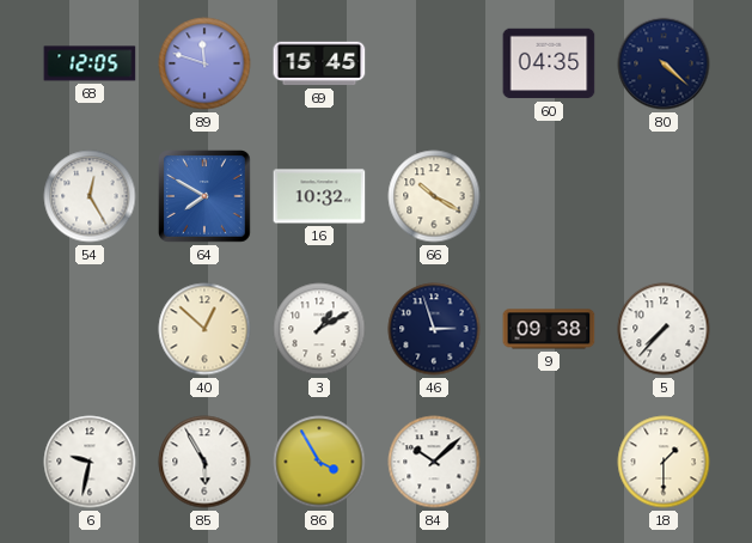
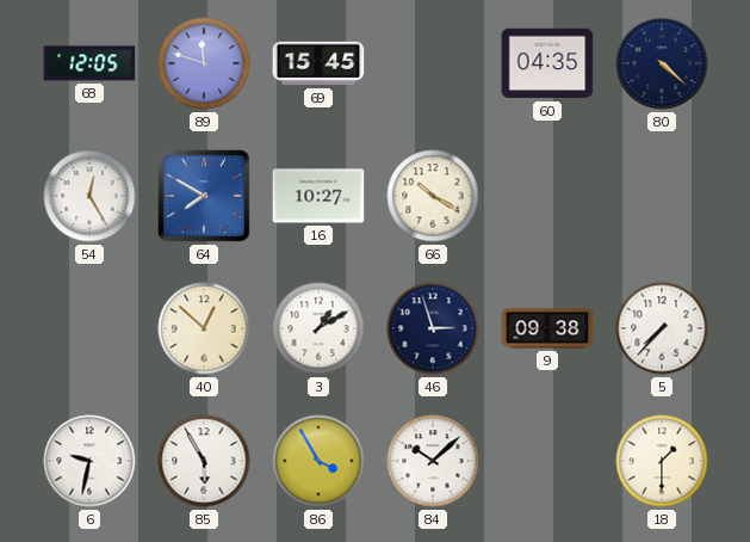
16: 10:32 -> 10:27
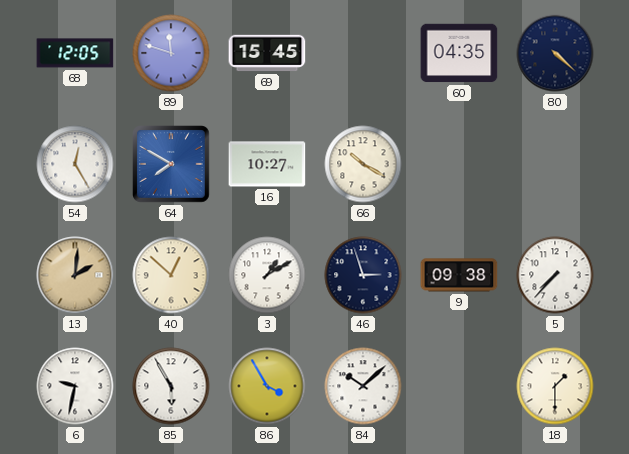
13: none -> 2:01
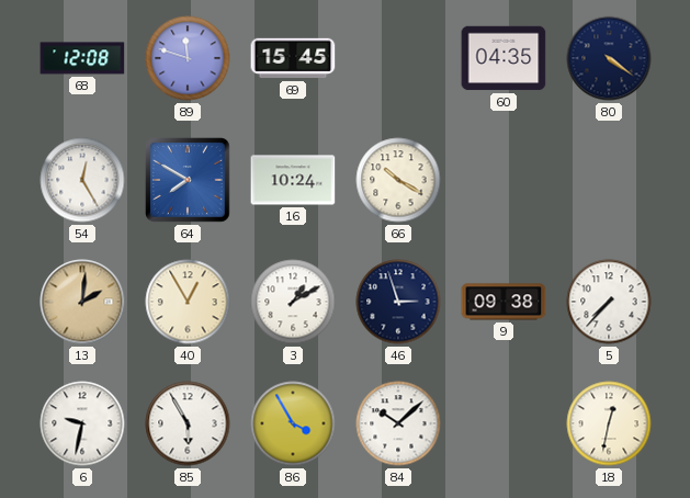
68: 12:05 -> 12:08
80: 4:22 -> 4:21
16: 10:27 -> 10:24
40: 12:52 -> 12:55
18: 1:30 -> 12:32
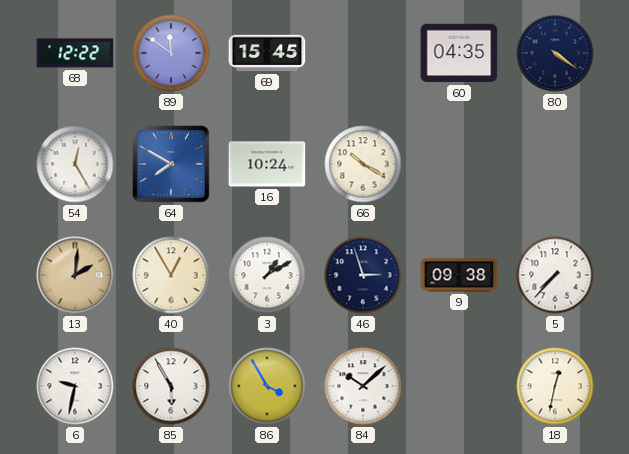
68: 12:08 -> 12:22
89: 11:48 -> 11:51
